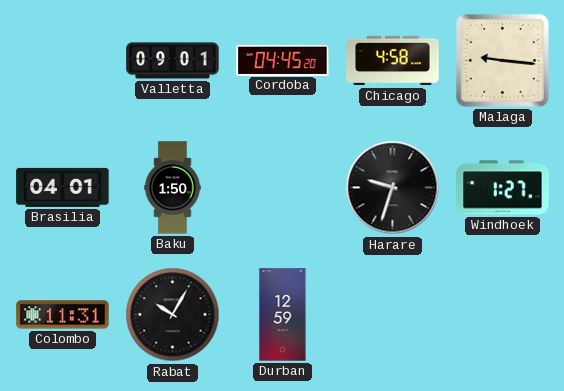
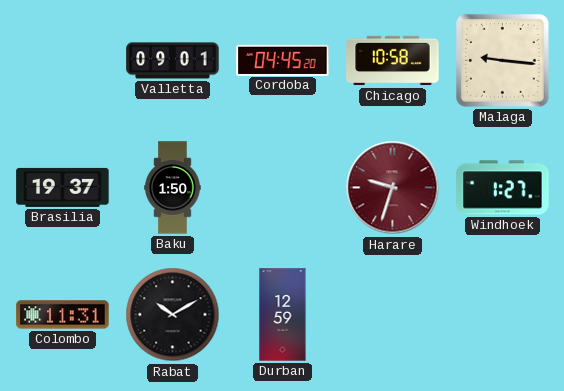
Chicago: 4:58 -> 10:58
Brasilia: 04:01 -> 19:37
Harare dial: black -> burgundy
Rabat: 10:05 -> 10:10
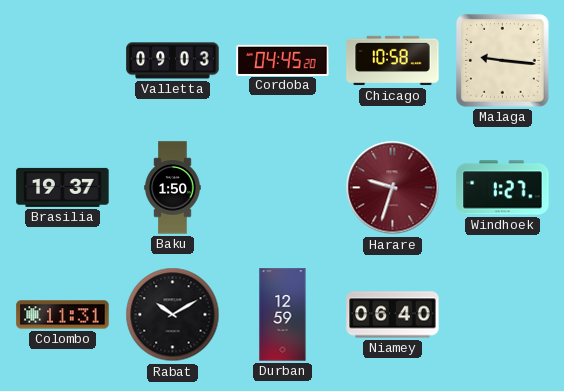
Valletta: 09:01 -> 09:03
Niamey: none -> 06:40
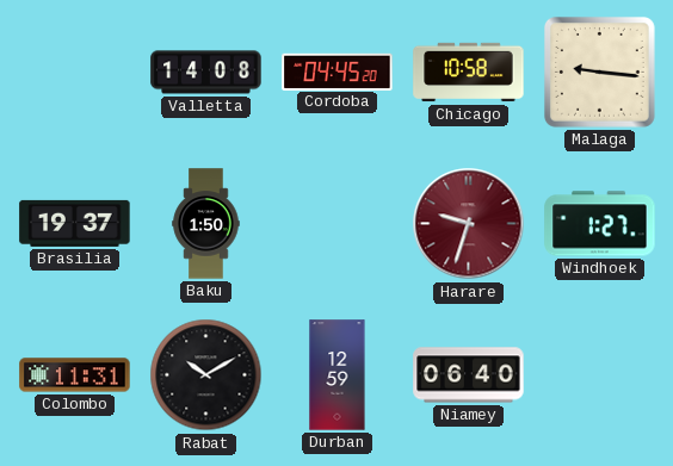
Valletta: 09:03 -> 14:08
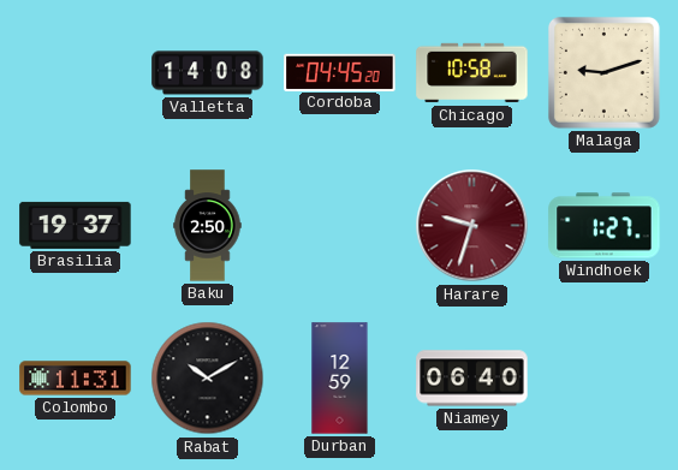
Malaga: 9:16 -> 9:12
Baku: 1:50 -> 2:50
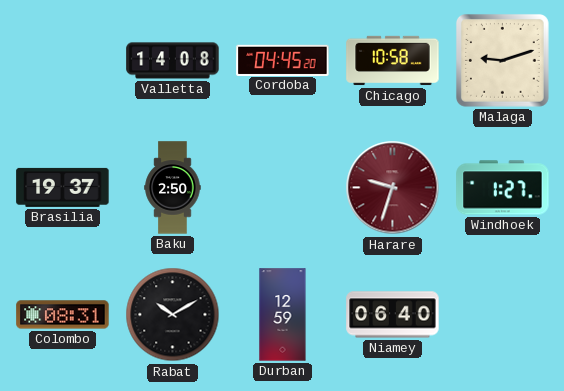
Colombo: 11:31 -> 08:31
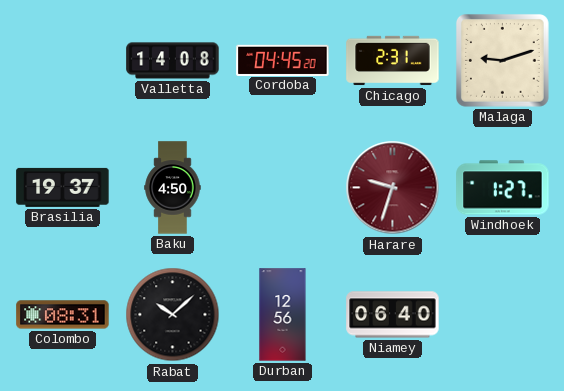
Chicago: 10:58 -> 2:31
Baku: 2:50 -> 4:50
Rabat: 10:10 -> 10:08
Durban: 12:59 -> 12:56
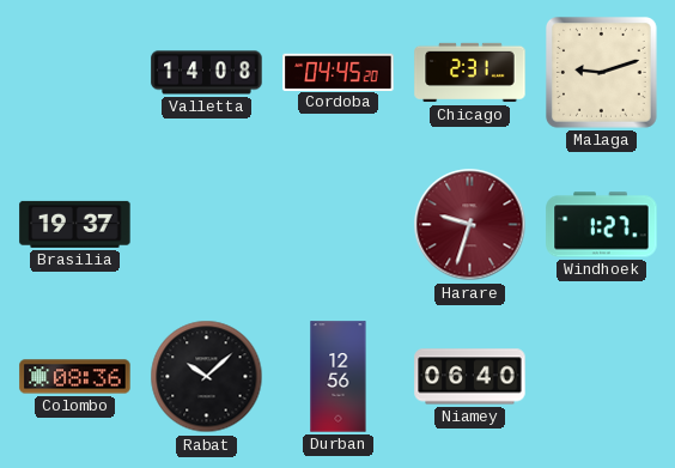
Baku: 4:50 -> none
Colombo: 08:31 -> 08:36
